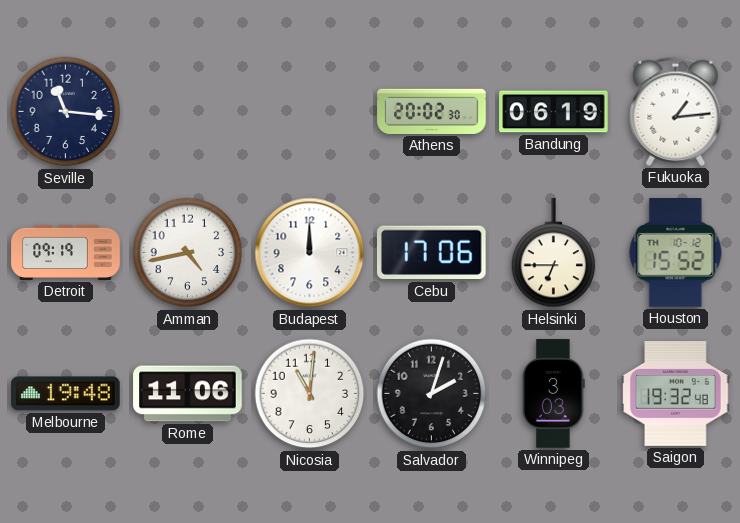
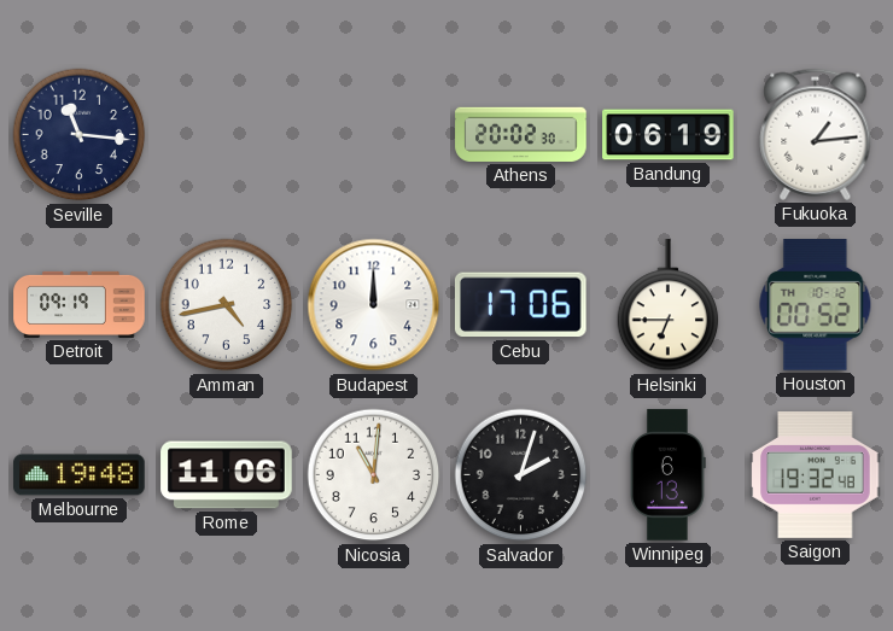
Houston: 15:52 -> 00:52
Winnipeg: 3:03 -> 6:13
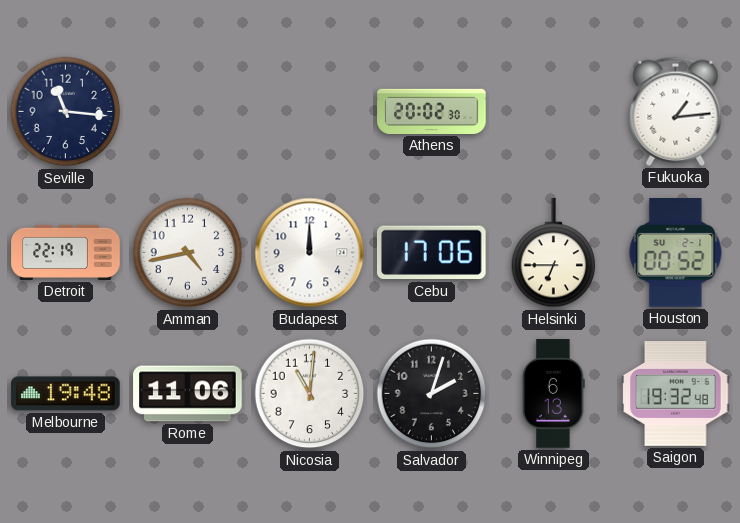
Bandung: 06:19 -> none
Detroit: 09:19 -> 22:19
Houston date: TH 10-12 -> SU 2-1
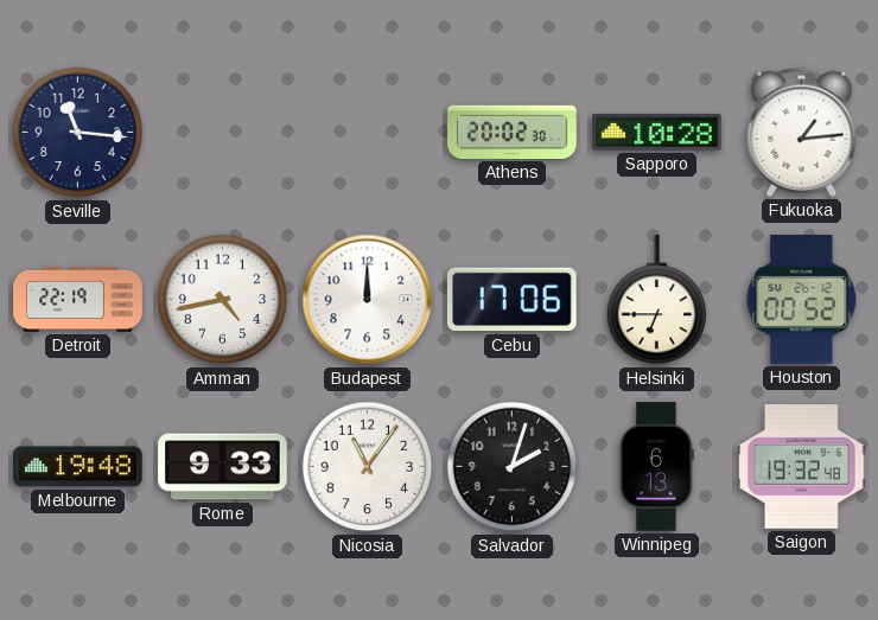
Sapporo: none -> 10:28
Houston date: SU 2-1 -> SU 26-12
Rome: 11:06 -> 9:33
Nicosia: 11:01 -> 11:06
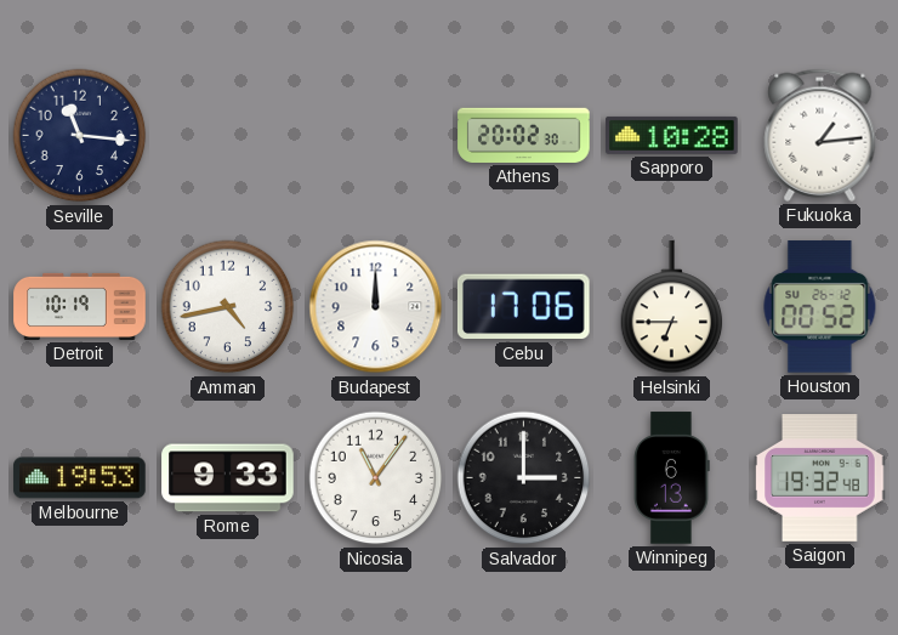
Detroit: 22:19 -> 10:19
Melbourne: 19:48 -> 19:53
Salvador: 2:03 -> 3:00
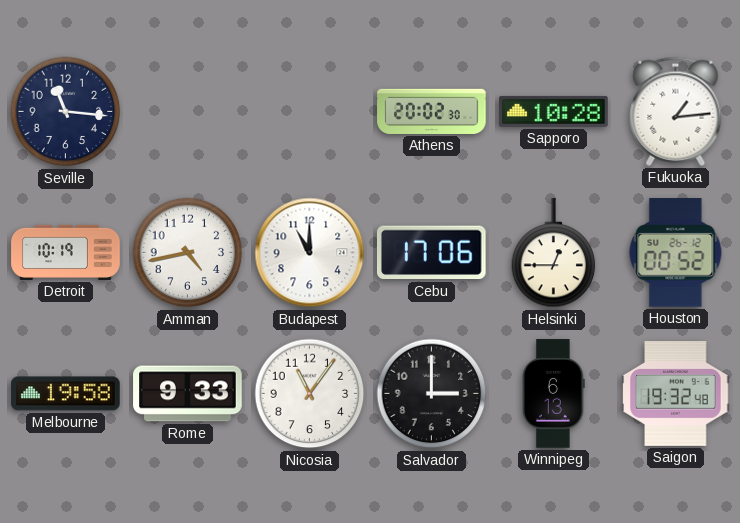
Budapest: 12:00 -> 11:00
Helsinki: 6:45 -> 12:45
Melbourne: 19:53 -> 19:58
